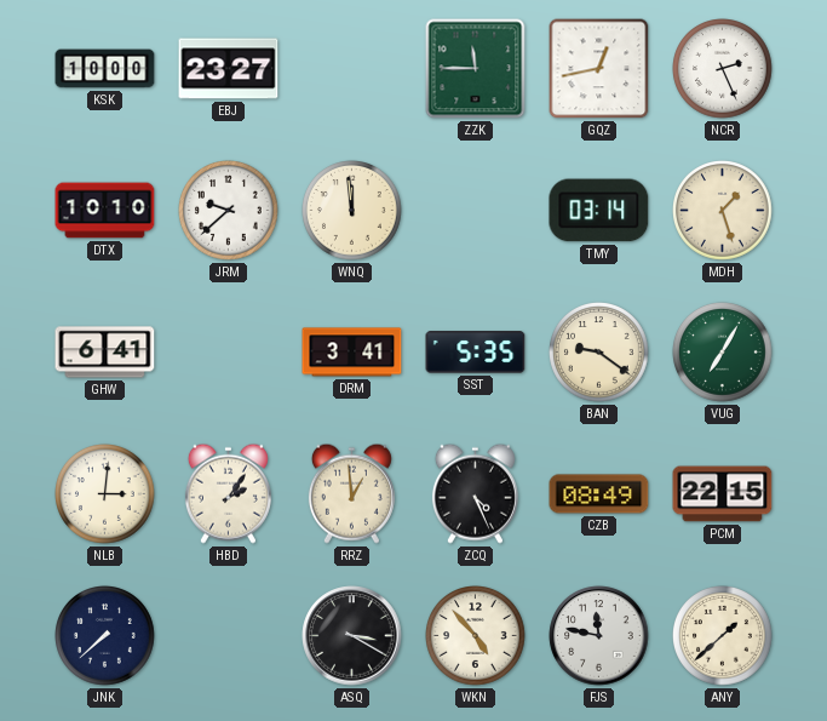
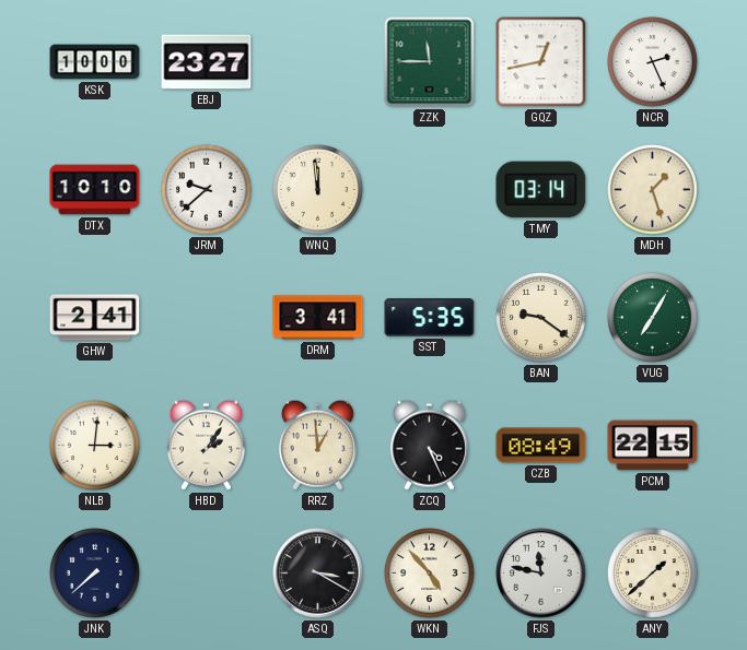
GHW: 6:41 -> 2:41
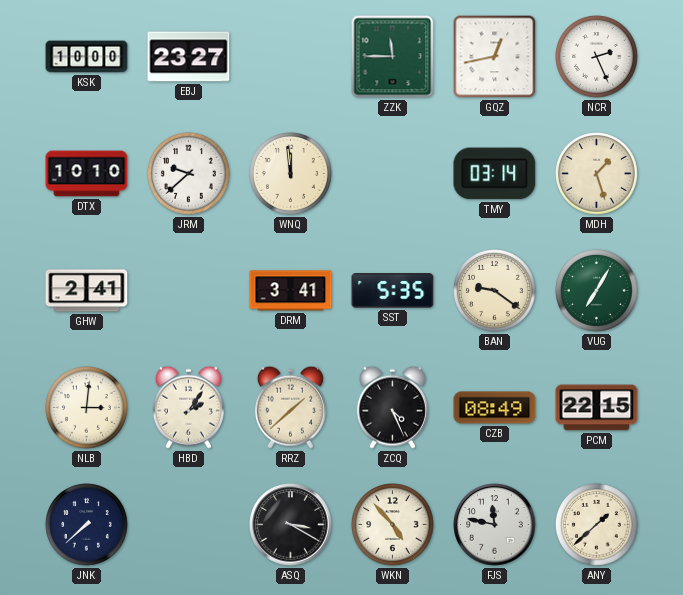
RRZ: 12:59 -> 1:38
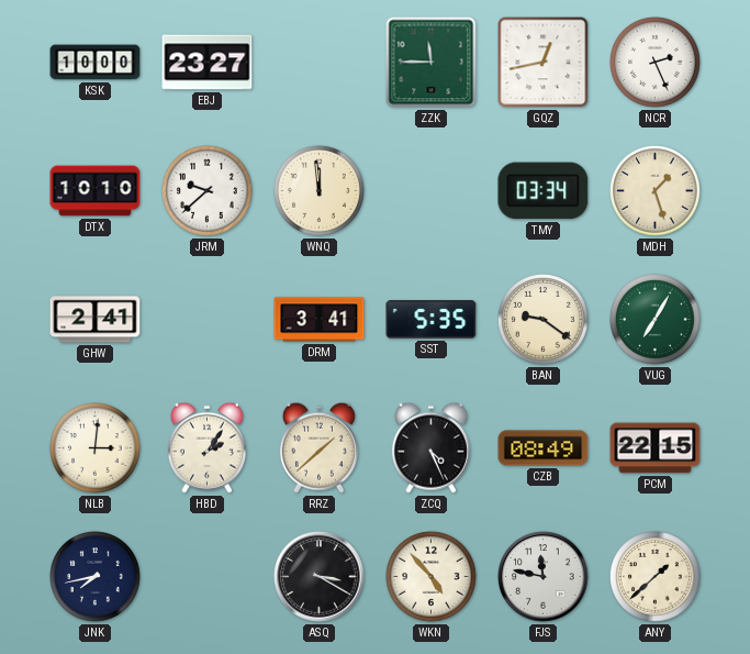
TMY: 03:14 -> 03:34
JNK: 7:38 -> 7:43
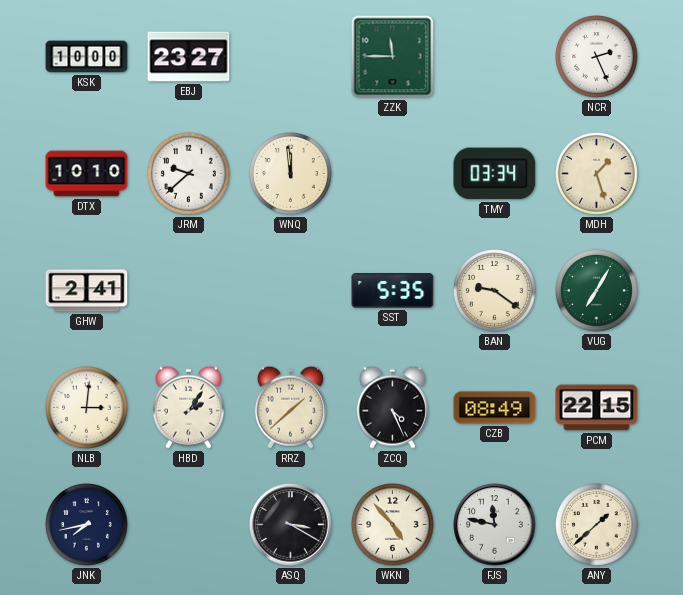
GQZ: 12:43 -> none
DRM: 3:41 -> none
